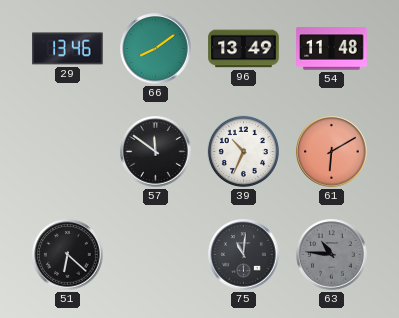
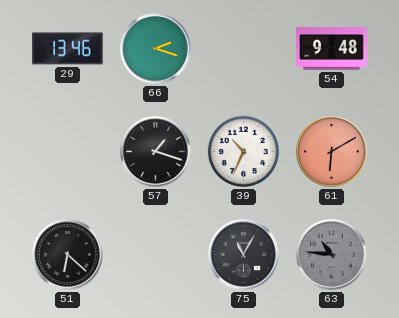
66: 8:09 -> 2:18
96: 13:49 -> none
54: 11:48 -> 9:48
57: 11:51 -> 1:18
75: 11:01 -> 11:05
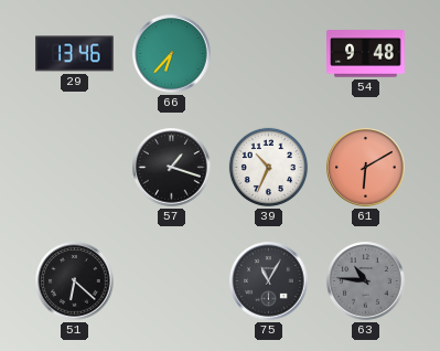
66: 2:18 -> 6:37
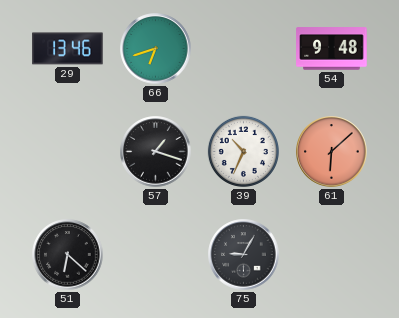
66: 6:37 -> 6:42
61: 6:10 -> 6:08
75: 11:05 -> 9:05
63: 10:46 -> none
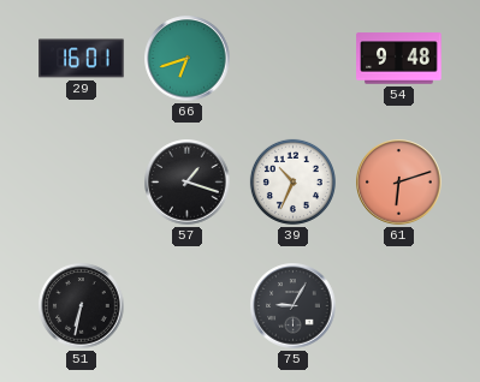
29: 13:46 -> 16:01
61: 6:08 -> 6:12
51: 6:22 -> 6:32
